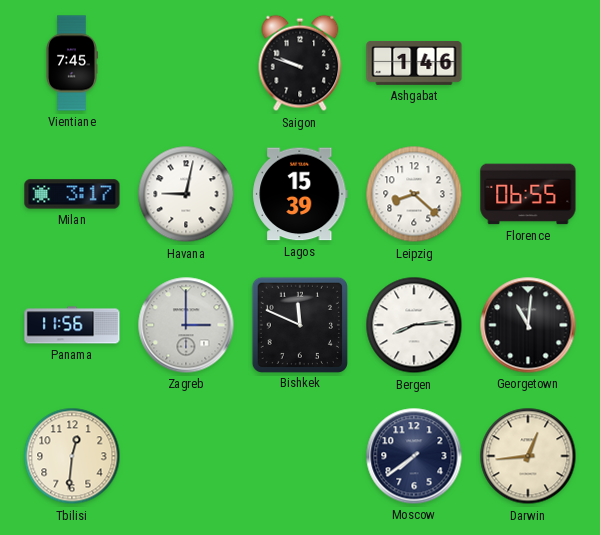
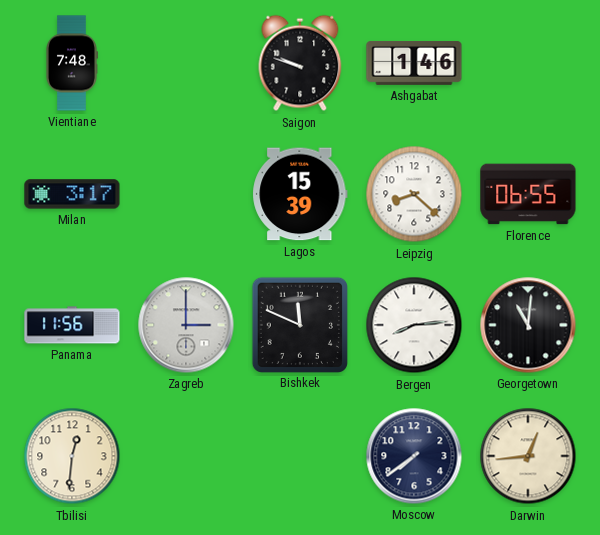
Vientiane: 7:45 -> 7:48
Havana: 9:02 -> none
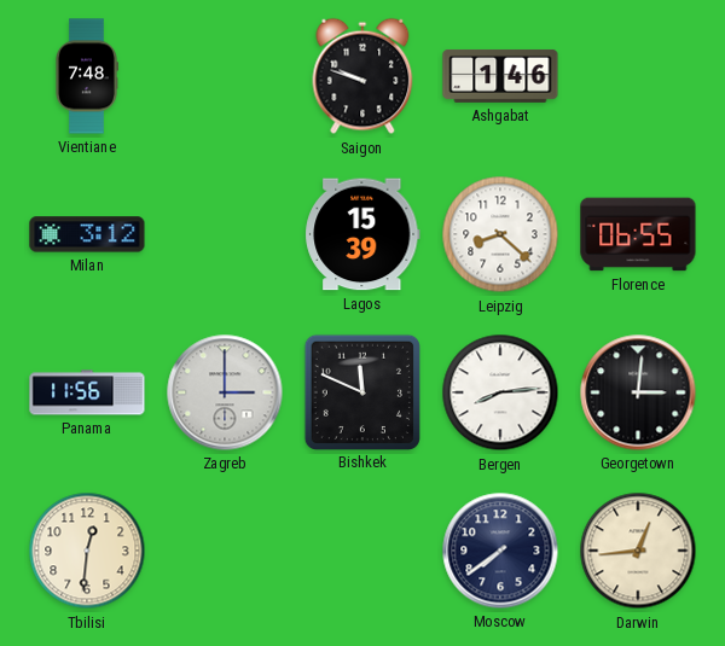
Milan: 3:17 -> 3:12
Georgetown: 11:01 -> 3:01
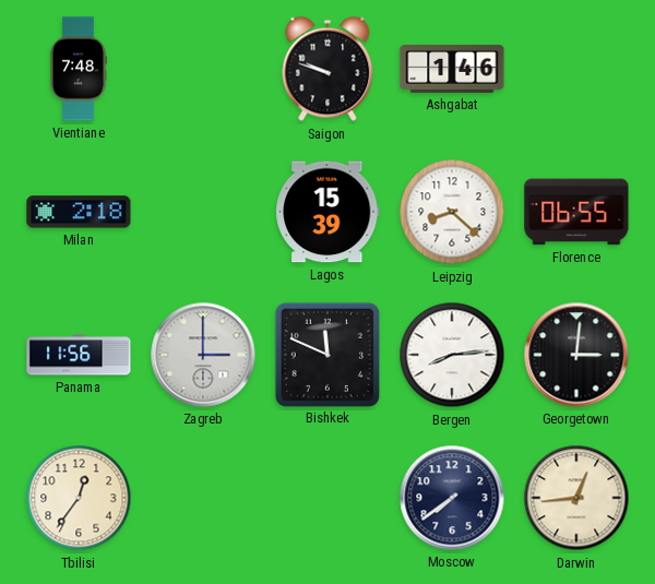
Milan: 3:12 -> 2:18
Tbilisi: 12:31 -> 12:36
